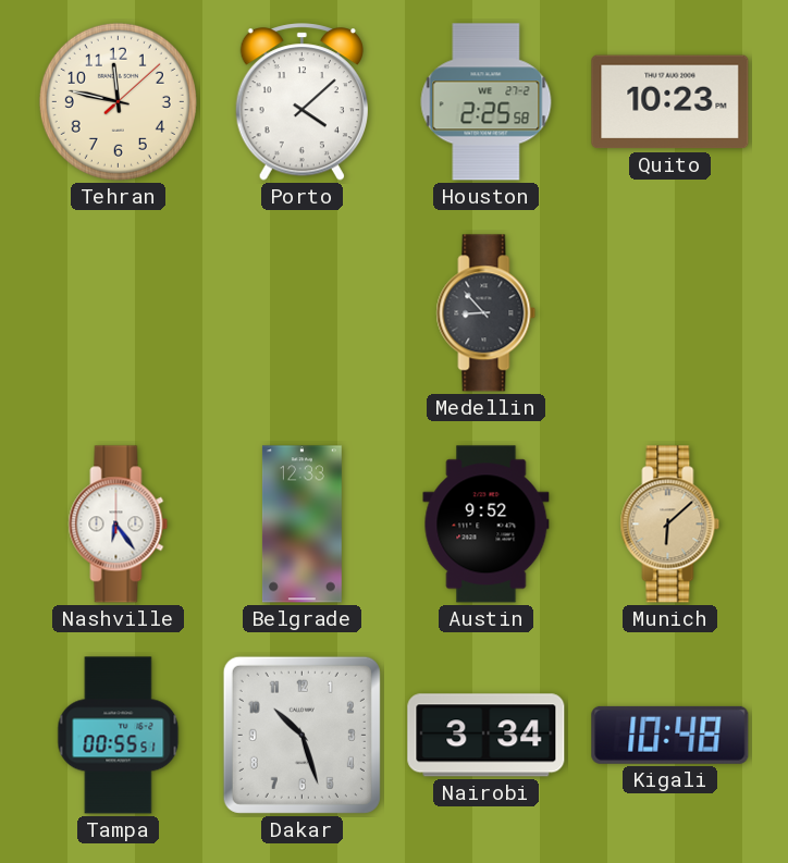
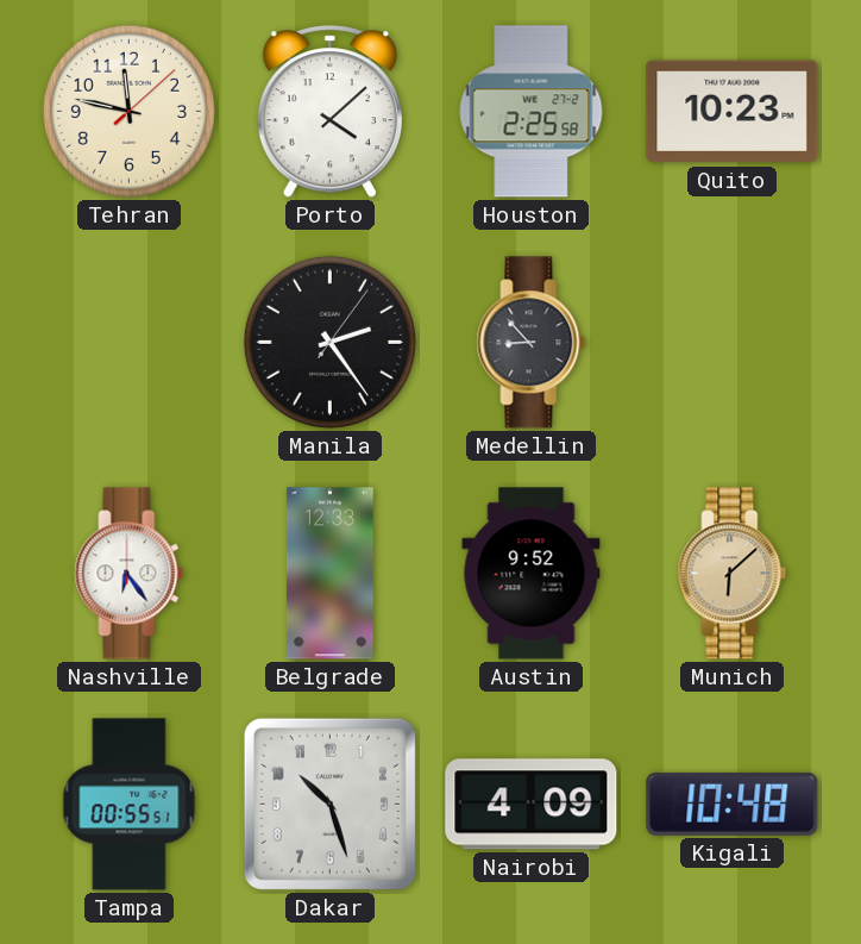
Manila: none -> 2:24
Nairobi: 3:34 -> 4:09
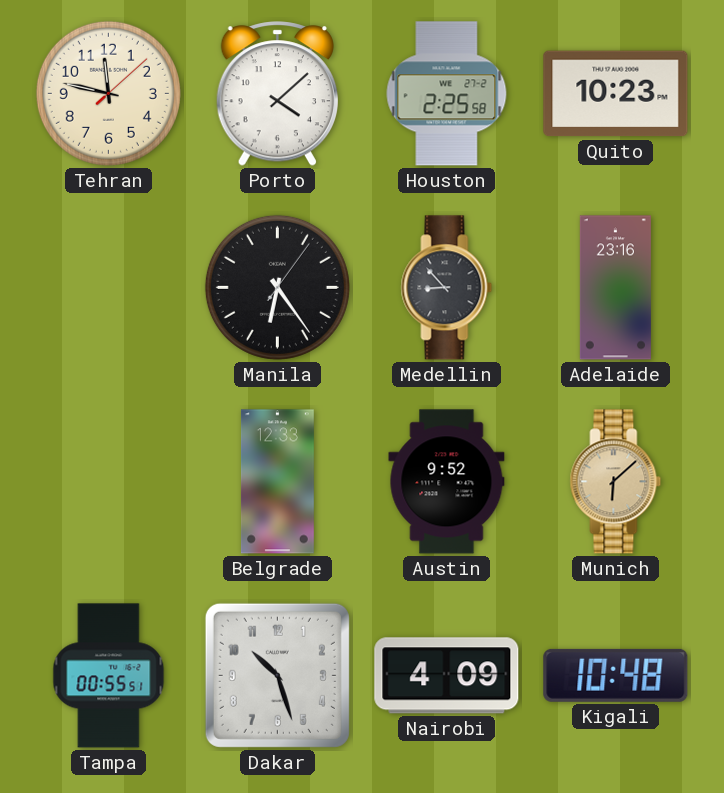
Manila: 2:24 -> 6:24
Adelaide: none -> 23:16
Nashville: 6:24 -> none
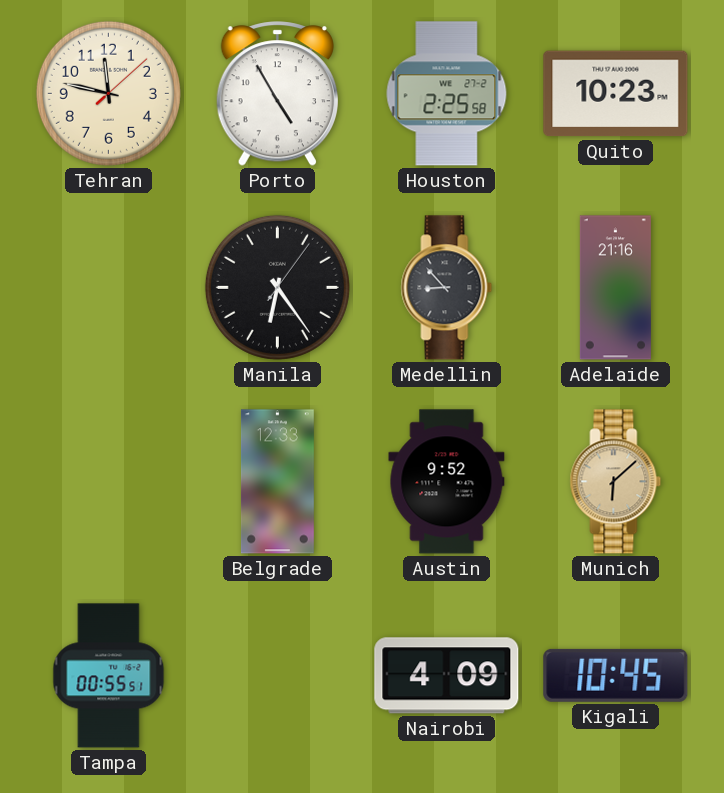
Porto: 4:08 -> 4:55
Adelaide: 23:16 -> 21:16
Dakar: 10:27 -> none
Kigali: 10:48 -> 10:45
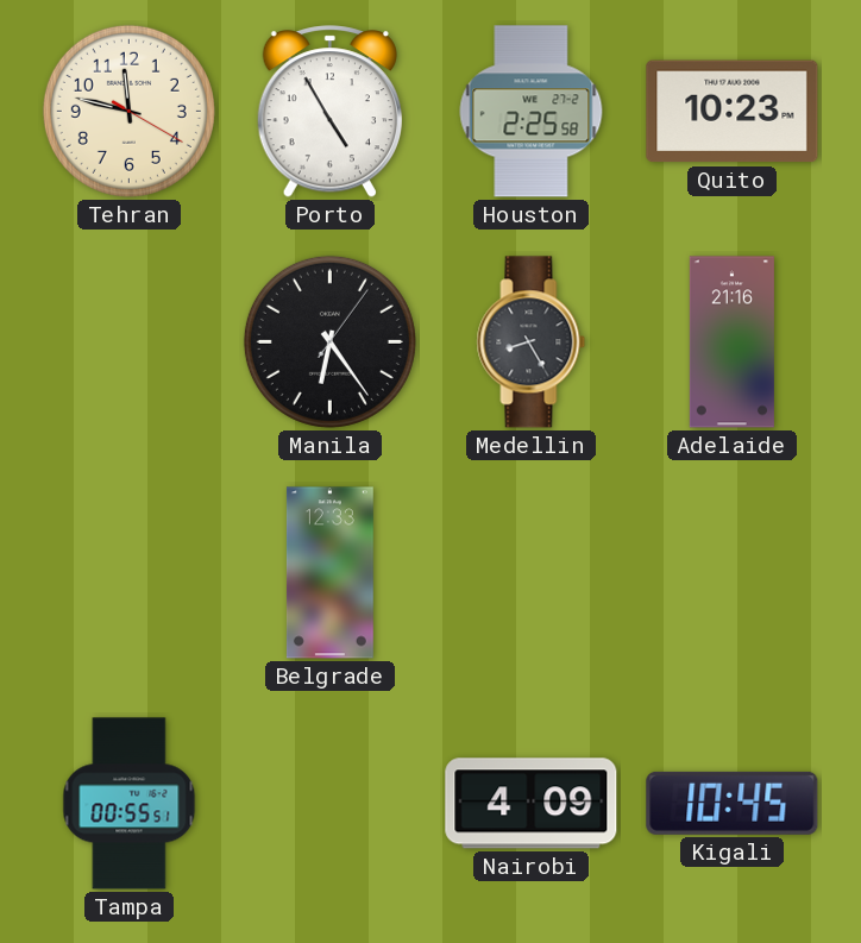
Tehran: 11:47:08 -> 11:47:20
Medellin: 8:53 -> 8:25
Austin: 9:52 -> none
Munich: 6:08 -> none
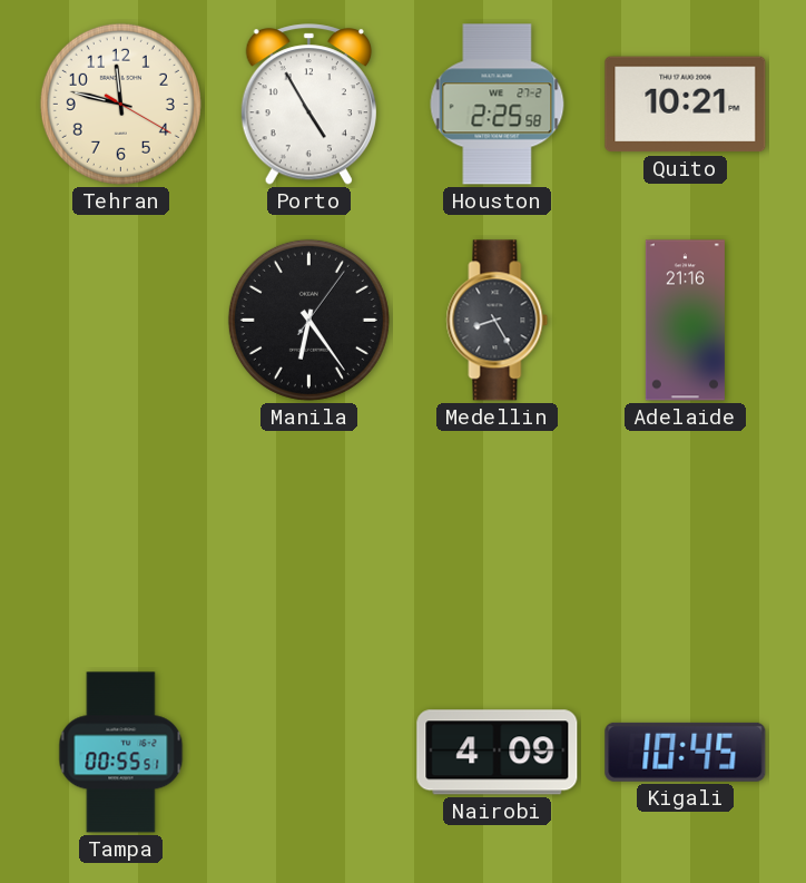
Quito: 10:23 -> 10:21
Belgrade: 12:33 -> none
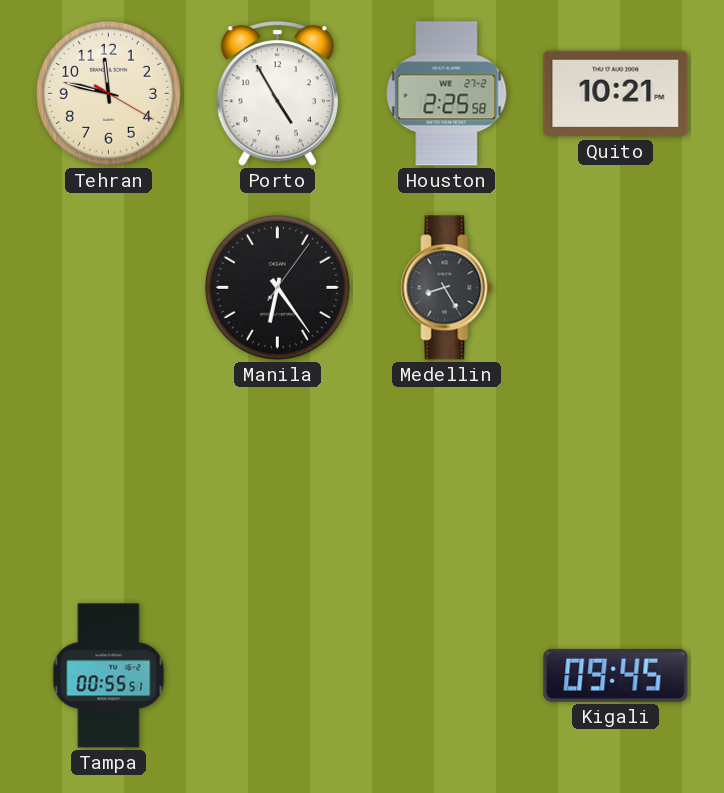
Adelaide: 21:16 -> none
Nairobi: 4:09 -> none
Kigali: 10:45 -> 09:45
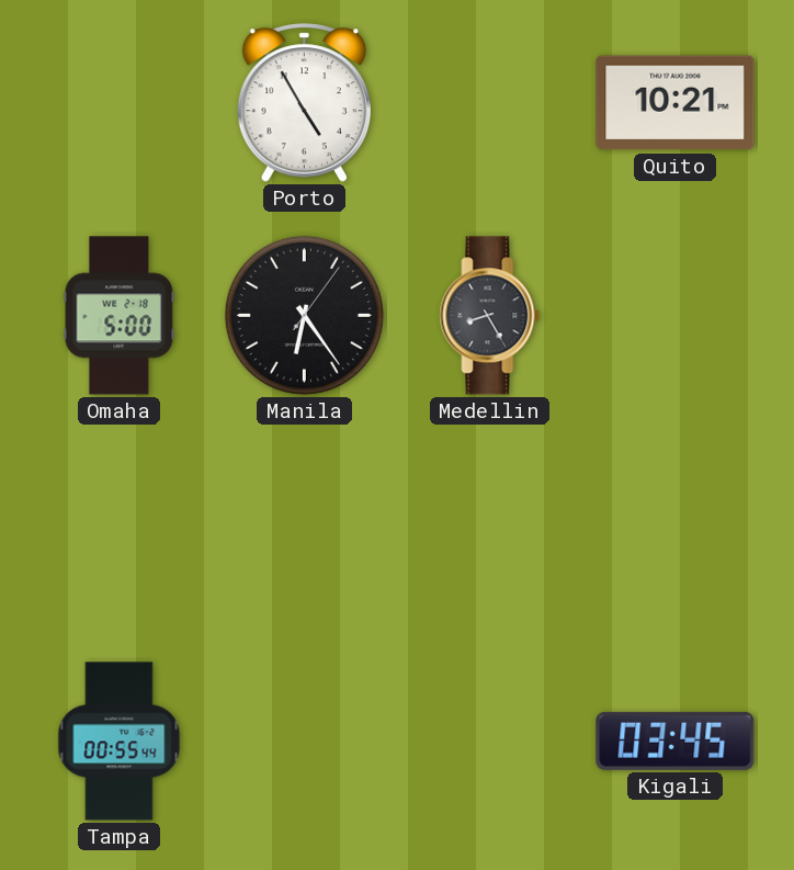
Tehran: 11:47 -> none
Houston: 2:25 -> none
Omaha: none -> 5:00
Tampa: 00:55:51 -> 00:55:44
Kigali: 09:45 -> 03:45
